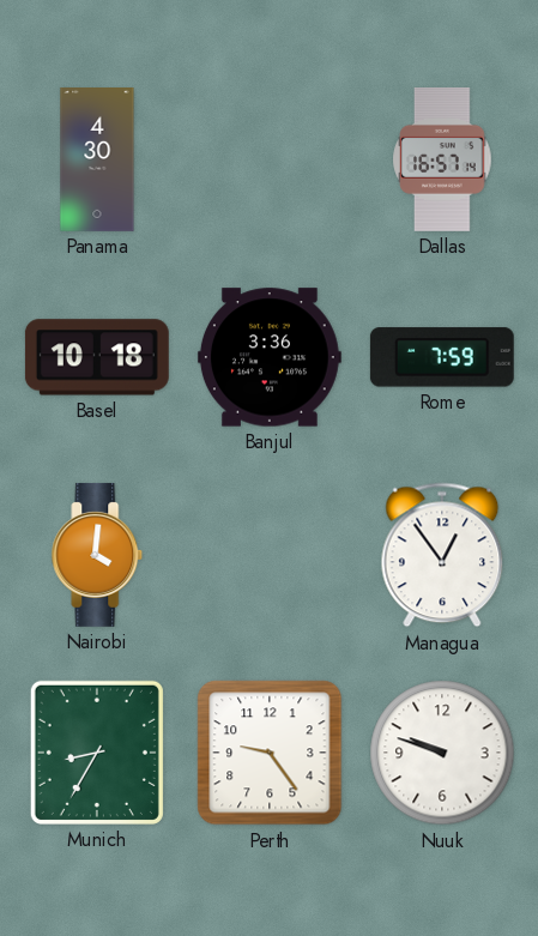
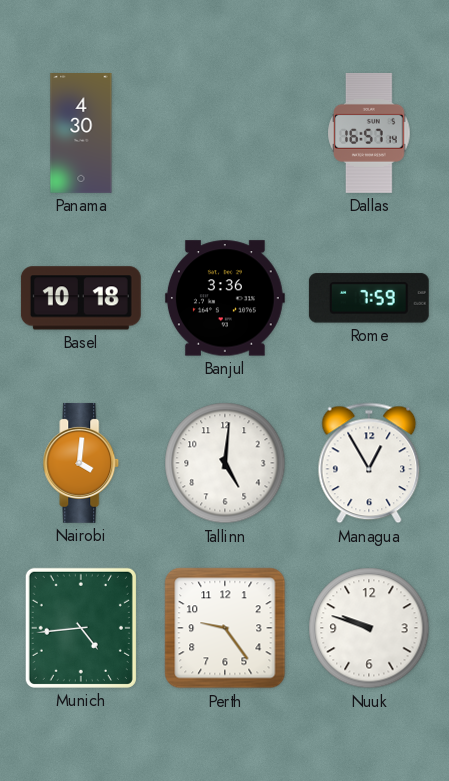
Tallinn: none -> 5:01
Managua: 12:54 -> 12:55
Munich: 8:35 -> 4:44
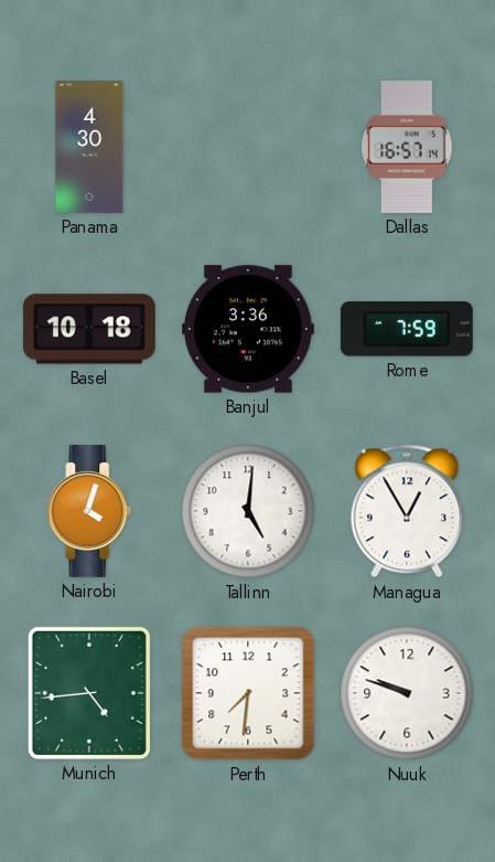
Nairobi: 4:01 -> 4:03
Perth: 9:24 -> 7:31
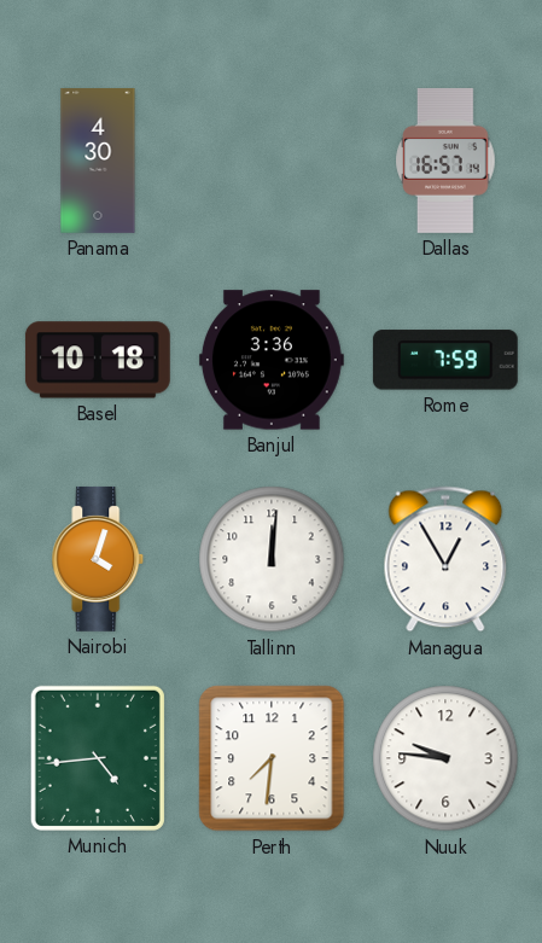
Tallinn: 5:01 -> 12:01
Nuuk: 9:48 -> 9:46
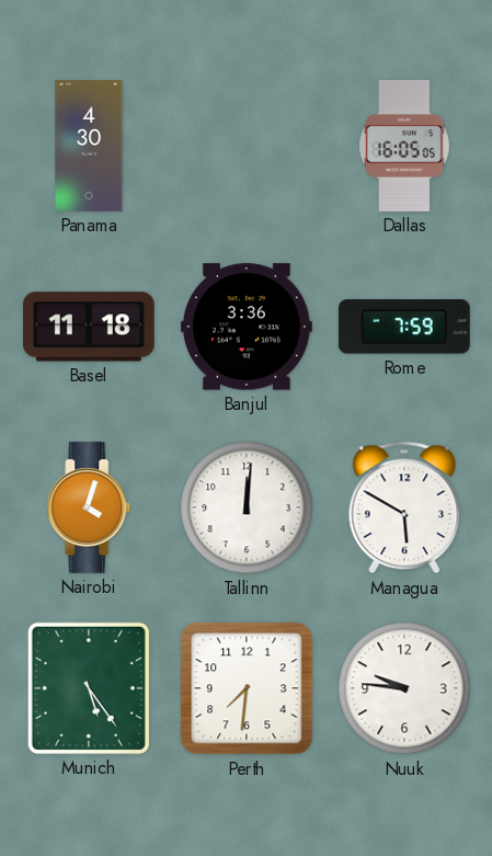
Dallas: 16:57 -> 16:05
Basel: 10:18 -> 11:18
Managua: 12:55 -> 5:50
Munich: 4:44 -> 5:24
